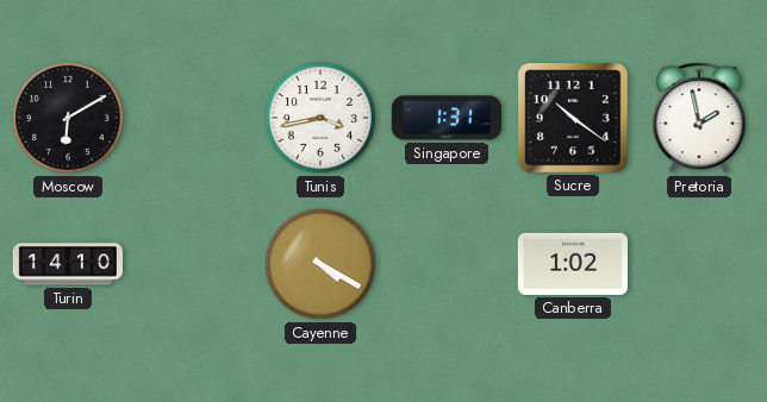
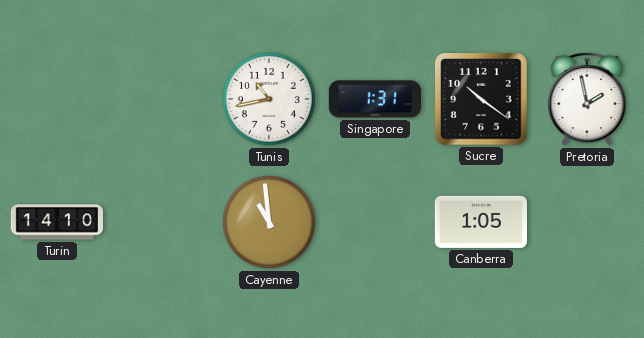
Moscow: 6:10 -> none
Tunis: 3:43 -> 10:43
Cayenne: 4:20 -> 10:59
Canberra: 1:02 -> 1:05
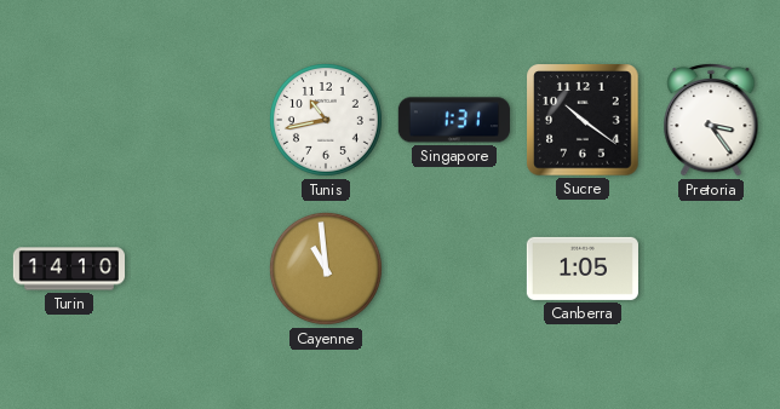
Pretoria: 1:58 -> 3:24
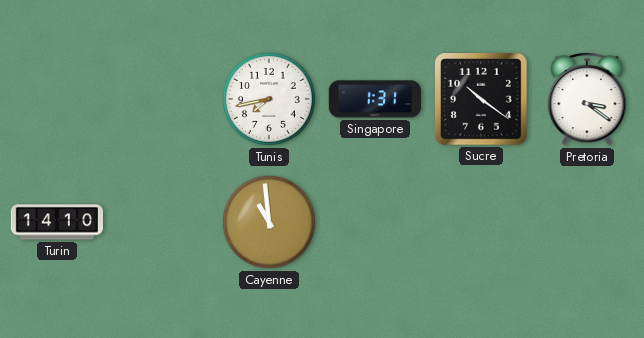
Tunis: 10:43 -> 7:43
Pretoria: 3:24 -> 3:21
Canberra: 1:05 -> none
